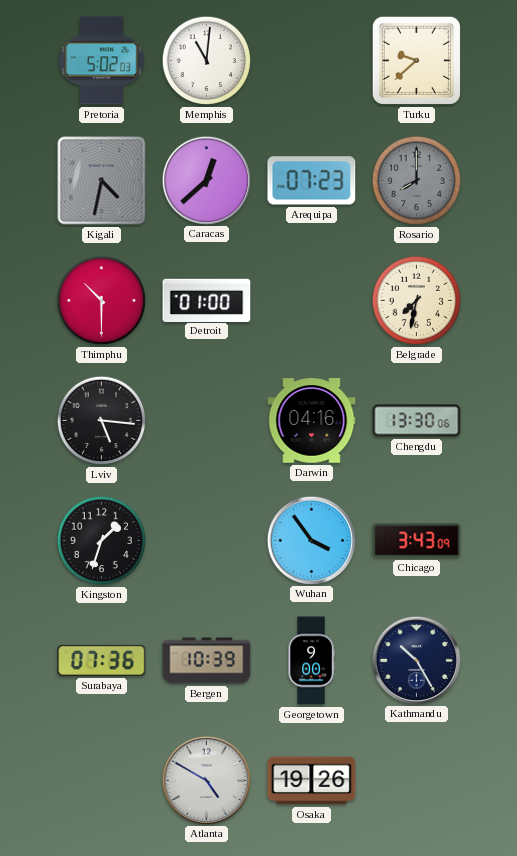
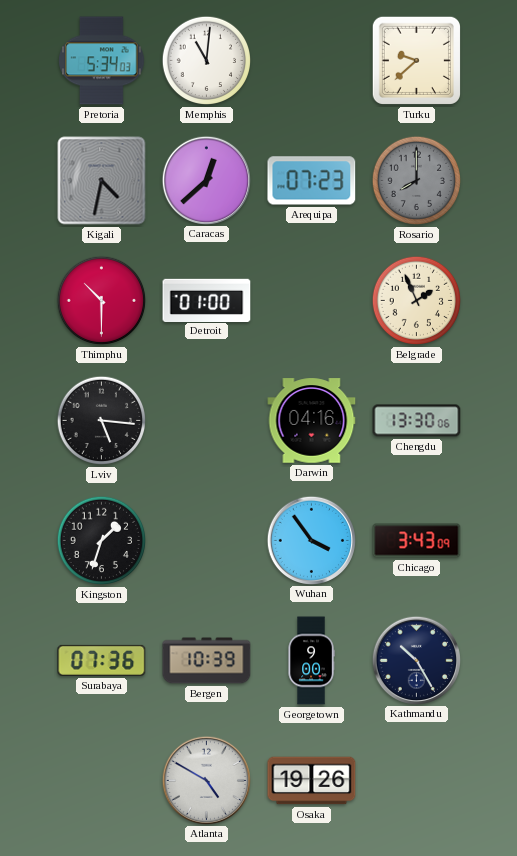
Pretoria: 5:02 -> 5:34
Belgrade: 7:32 -> 1:56
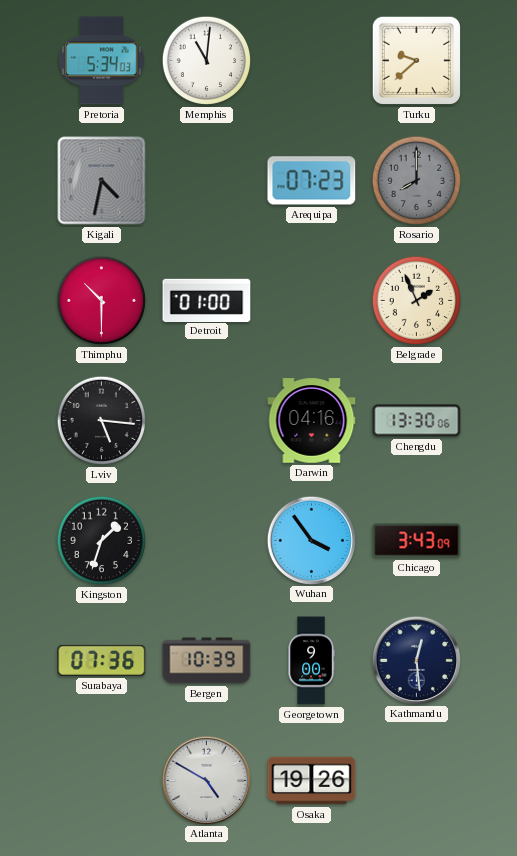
Caracas: 12:38 -> none
Kathmandu: 10:25 -> 12:29
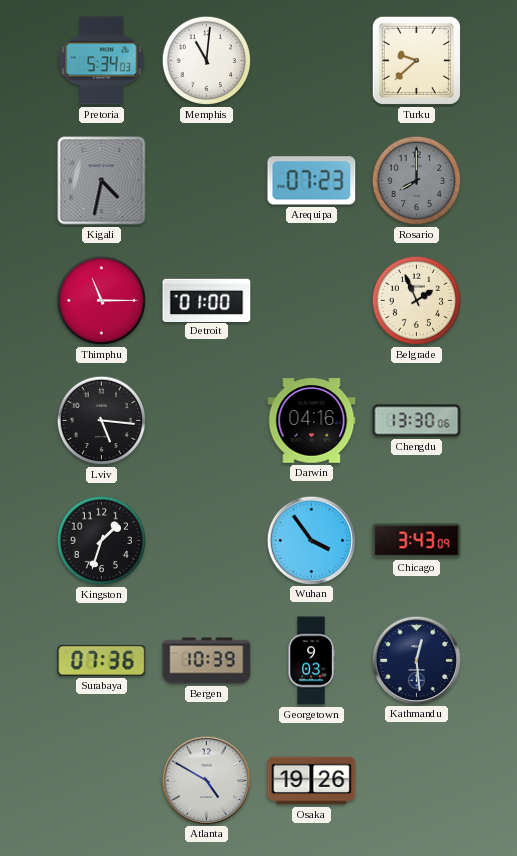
Thimphu: 10:30 -> 11:15
Georgetown: 9:00 -> 9:03
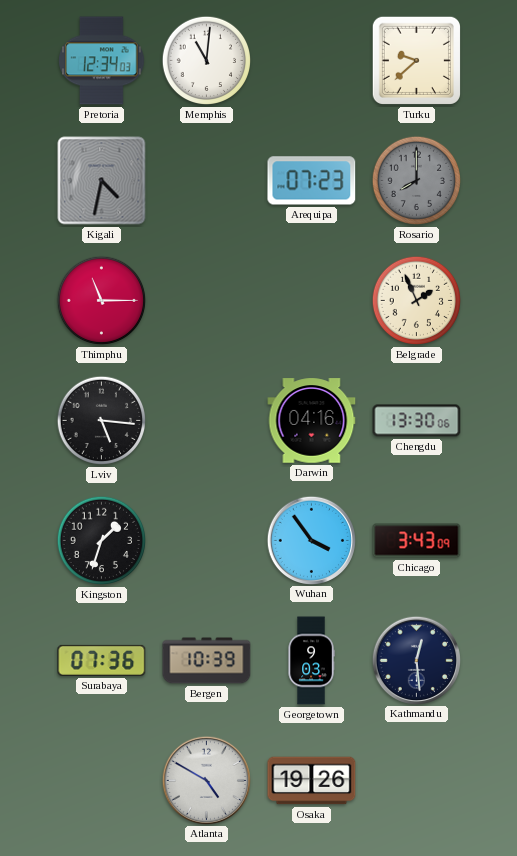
Pretoria: 5:34 -> 12:34
Detroit: 01:00 -> none
